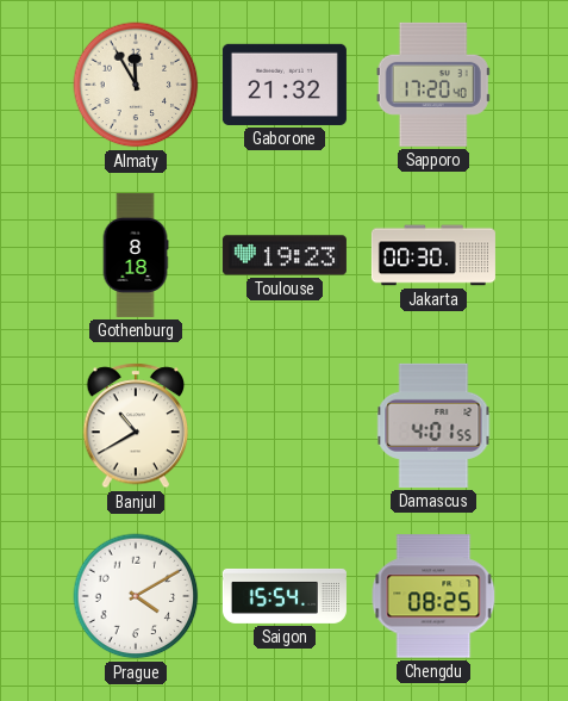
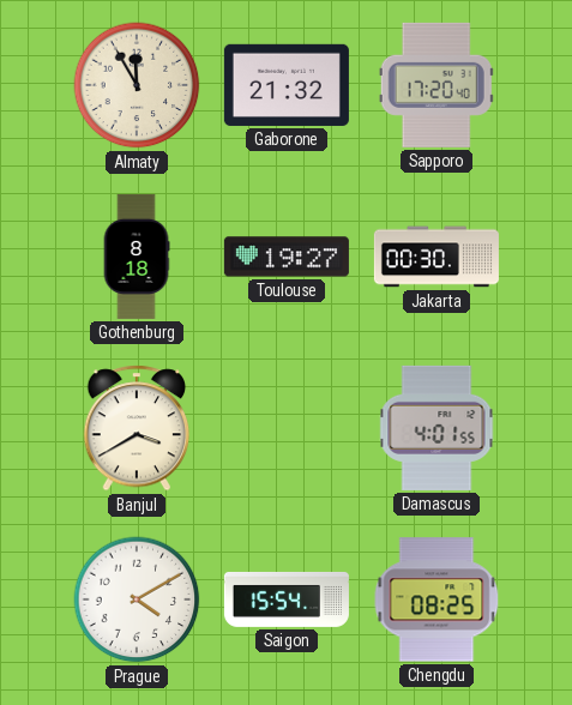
Toulouse: 19:23 -> 19:27
Banjul: 10:40 -> 3:40
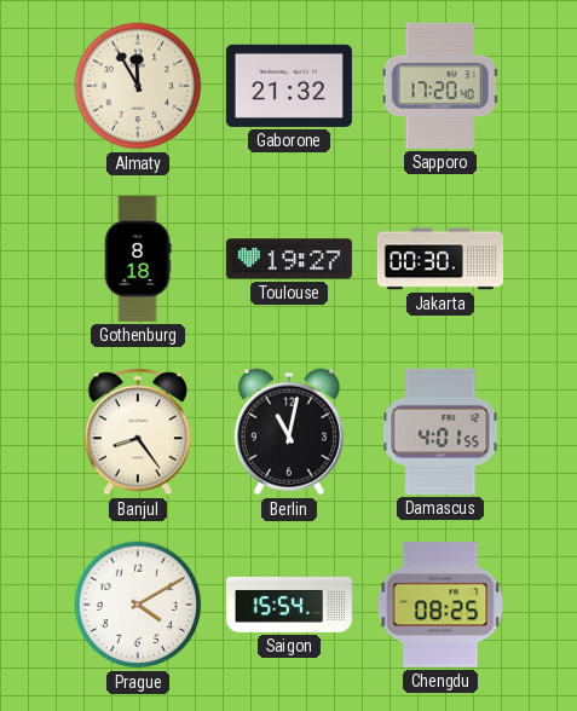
Banjul: 3:40 -> 8:24
Berlin: none -> 11:02
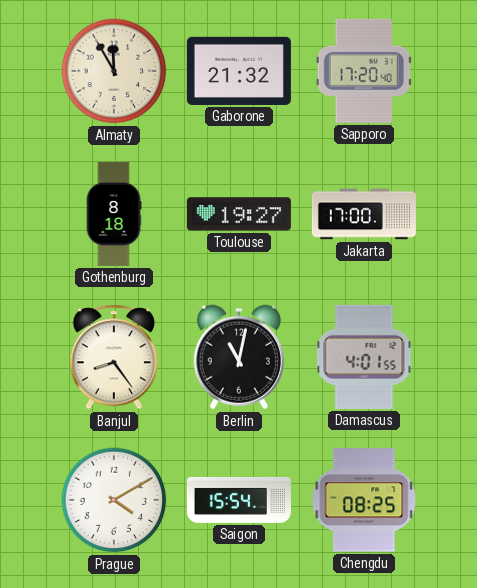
Jakarta: 00:30 -> 17:00
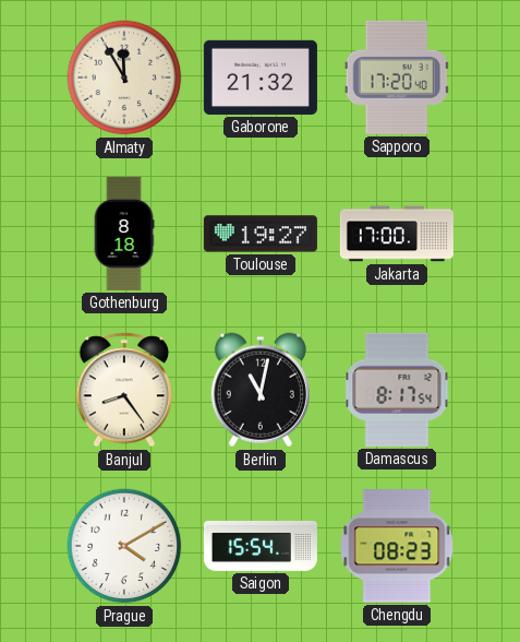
Damascus: 4:01 -> 8:17
Chengdu: 08:25 -> 08:23
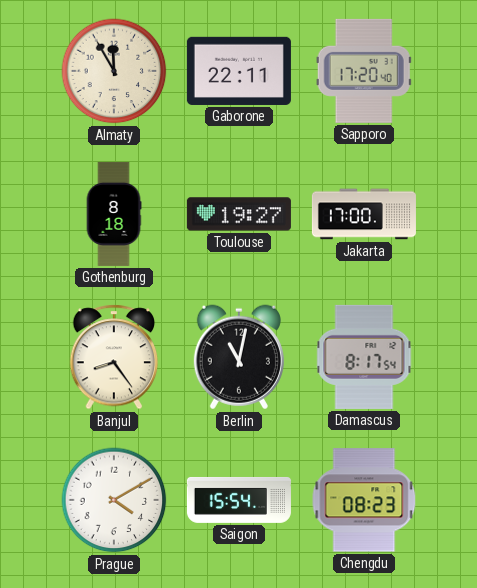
Gaborone: 21:32 -> 22:11
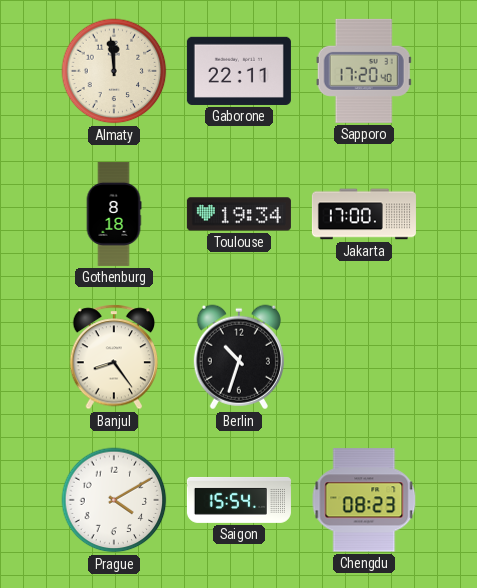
Almaty: 11:55 -> 11:59
Toulouse: 19:27 -> 19:34
Berlin: 11:02 -> 10:33
Damascus: 8:17 -> none
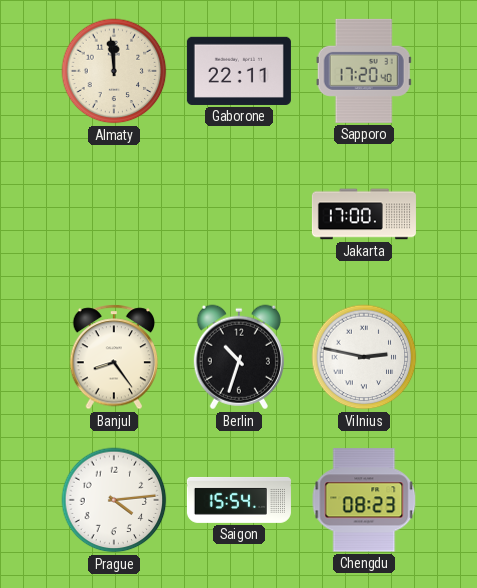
Gothenburg: 8:18 -> none
Toulouse: 19:34 -> none
Vilnius: none -> 2:47
Prague: 4:10 -> 4:14
